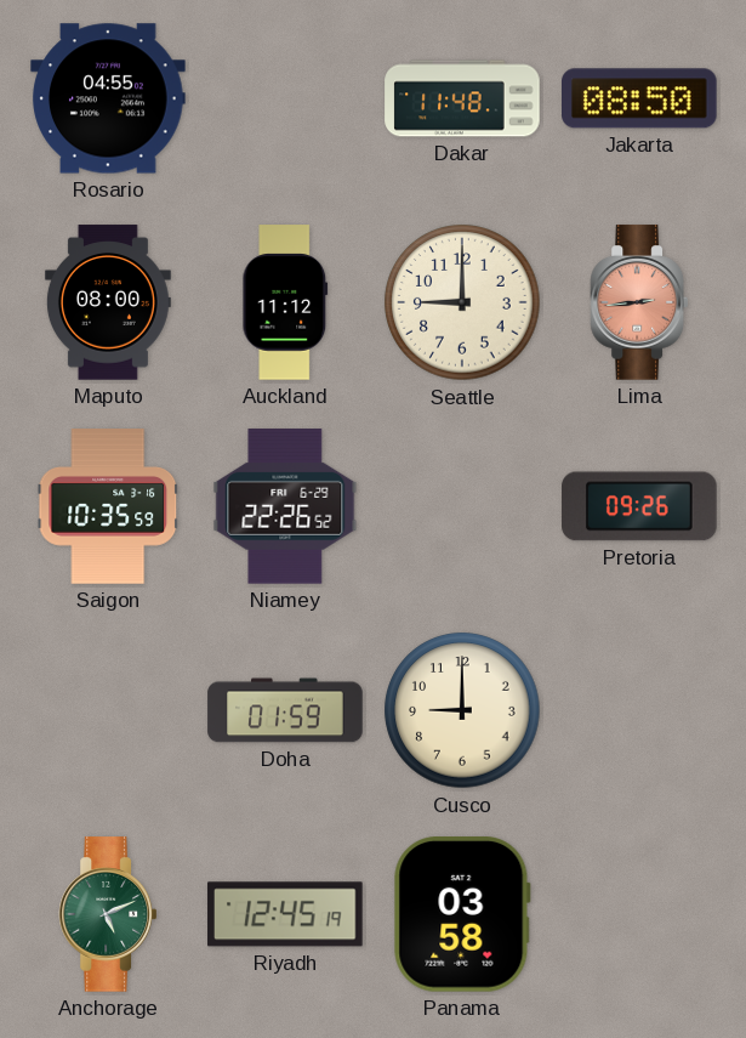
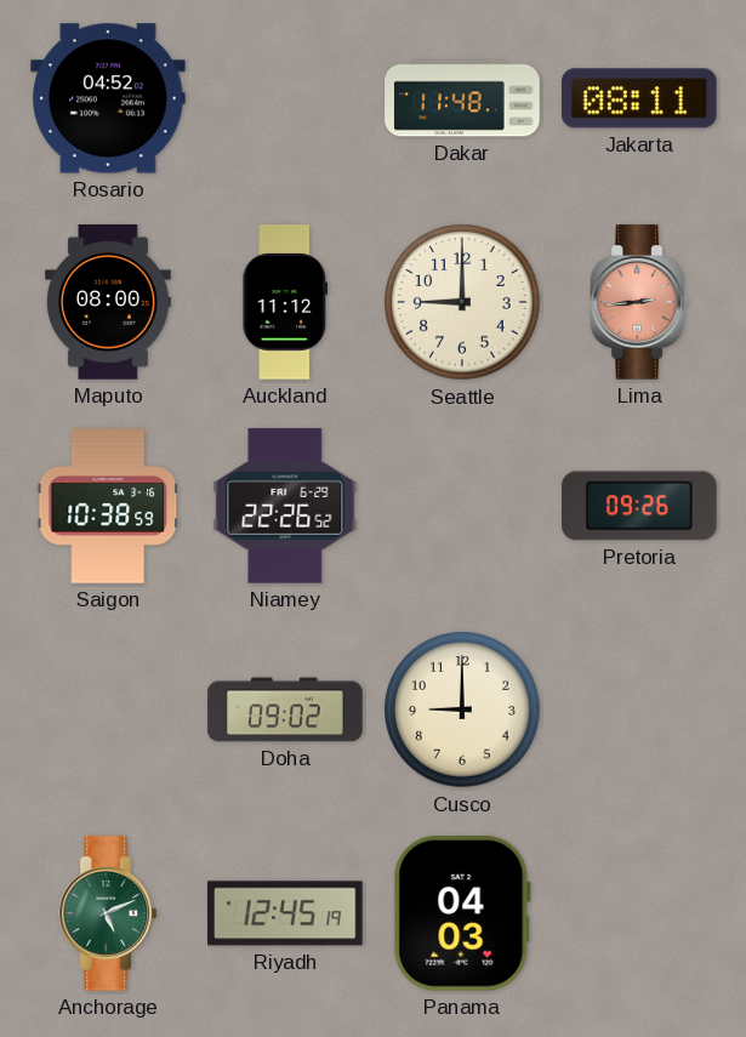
Rosario: 04:55 -> 04:52
Jakarta: 08:50 -> 08:11
Saigon: 10:35 -> 10:38
Doha: 01:59 -> 09:02
Panama: 03:58 -> 04:03
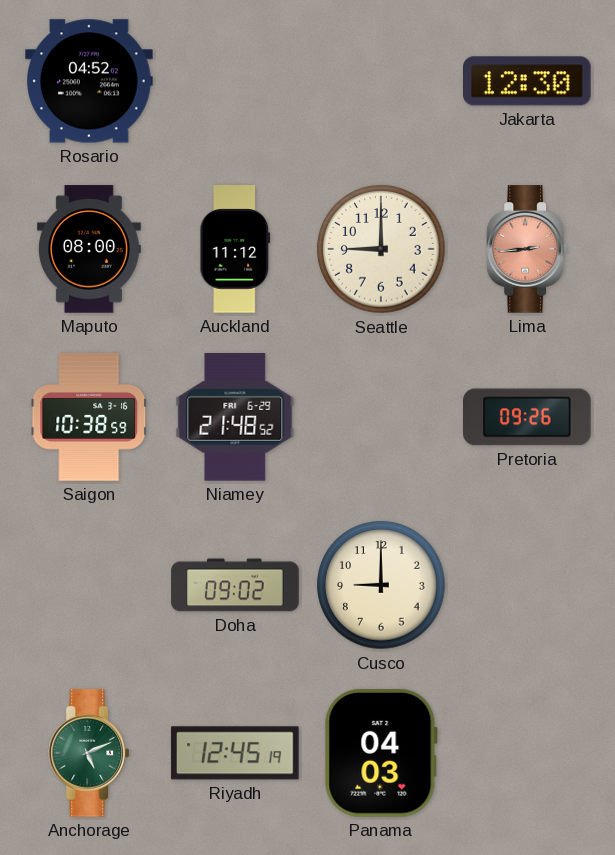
Dakar: 11:48 -> none
Jakarta: 08:11 -> 12:30
Niamey: 22:26 -> 21:48
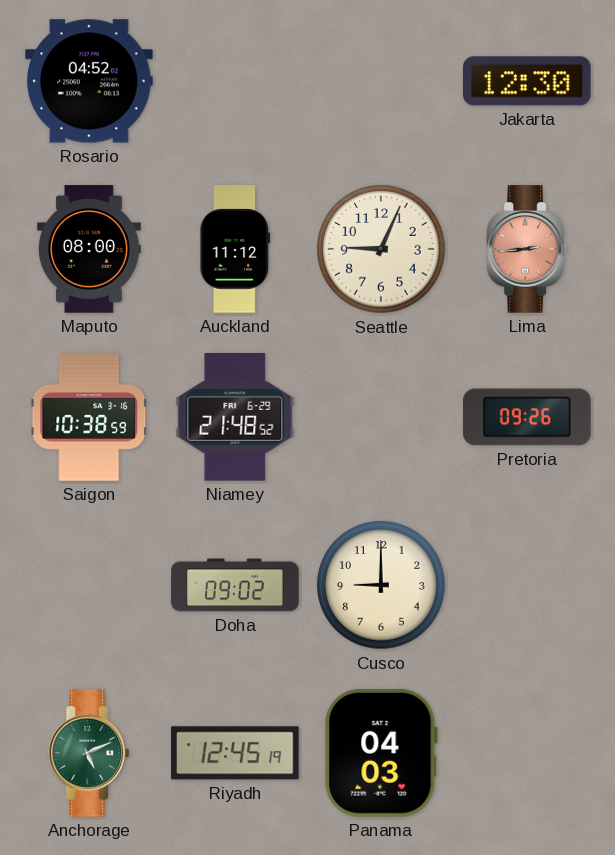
Seattle: 9:00 -> 9:04
